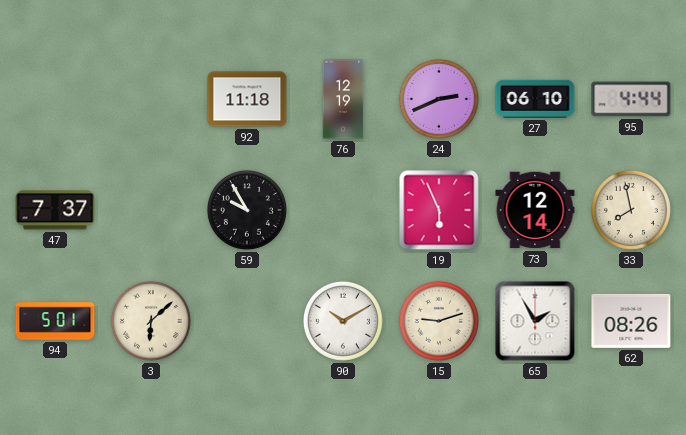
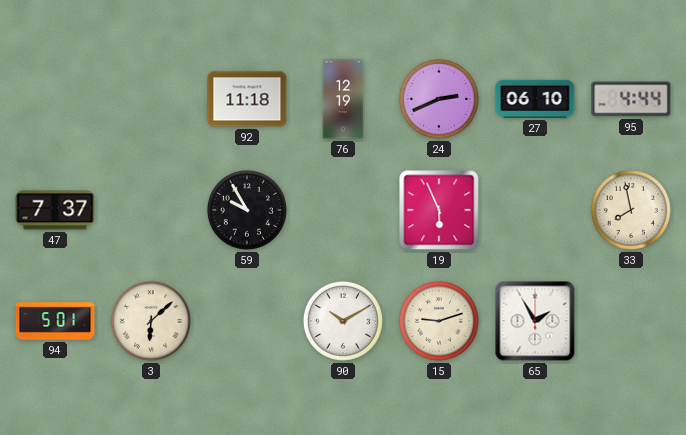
73: 12:14 -> none
62: 08:26 -> none
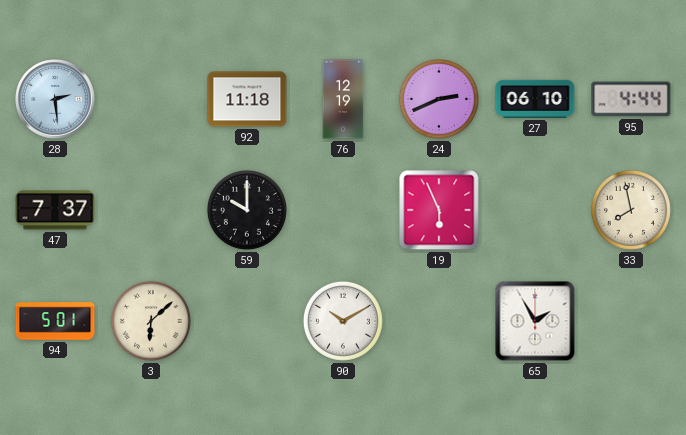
28: none -> 2:29
59: 9:55 -> 10:00
15: 9:12 -> none
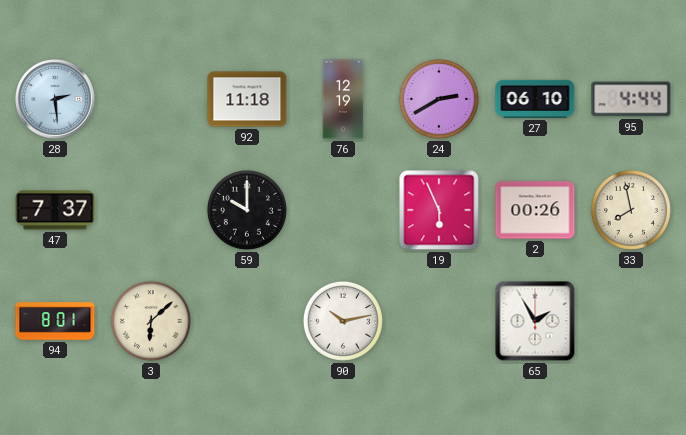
24: 2:41 -> 2:40
2: none -> 00:26
94: 5:01 -> 8:01
90: 10:10 -> 10:13
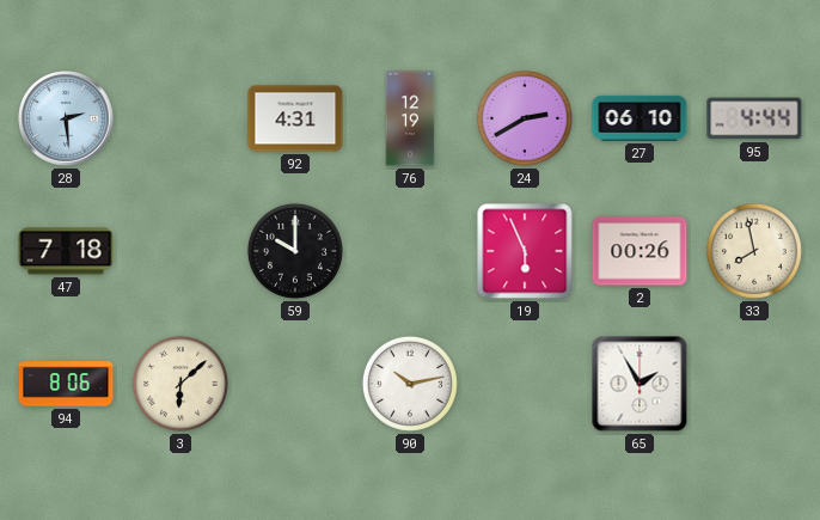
92: 11:18 -> 4:31
47: 7:37 -> 7:18
94: 8:01 -> 8:06
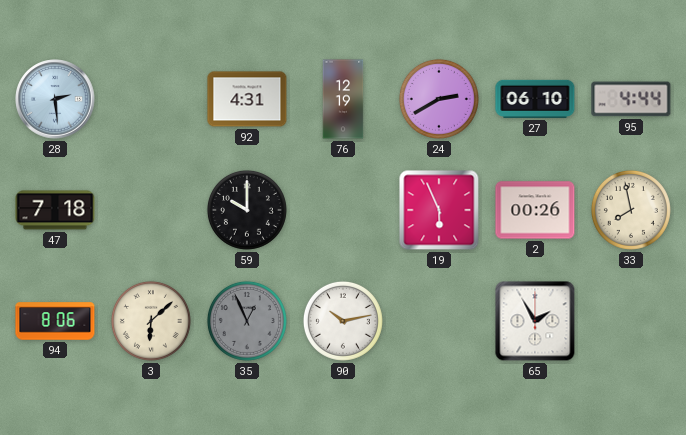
35: none -> 12:56
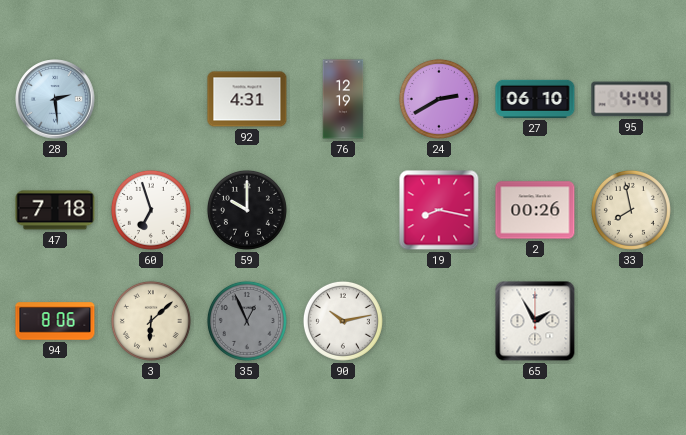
60: none -> 6:57
19: 5:56 -> 8:17
